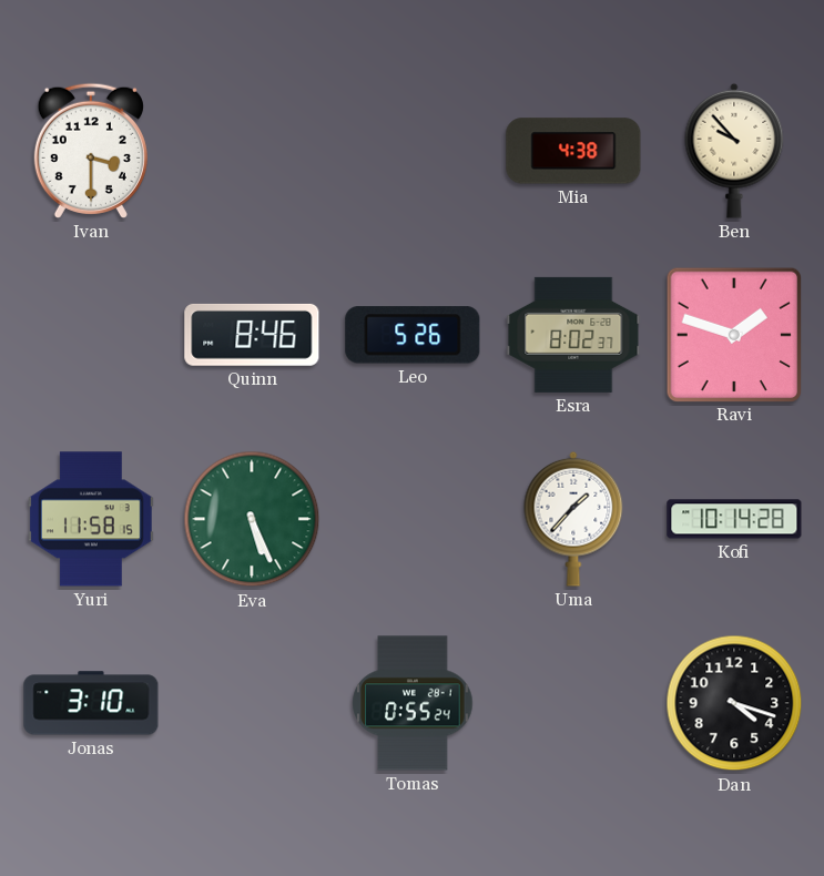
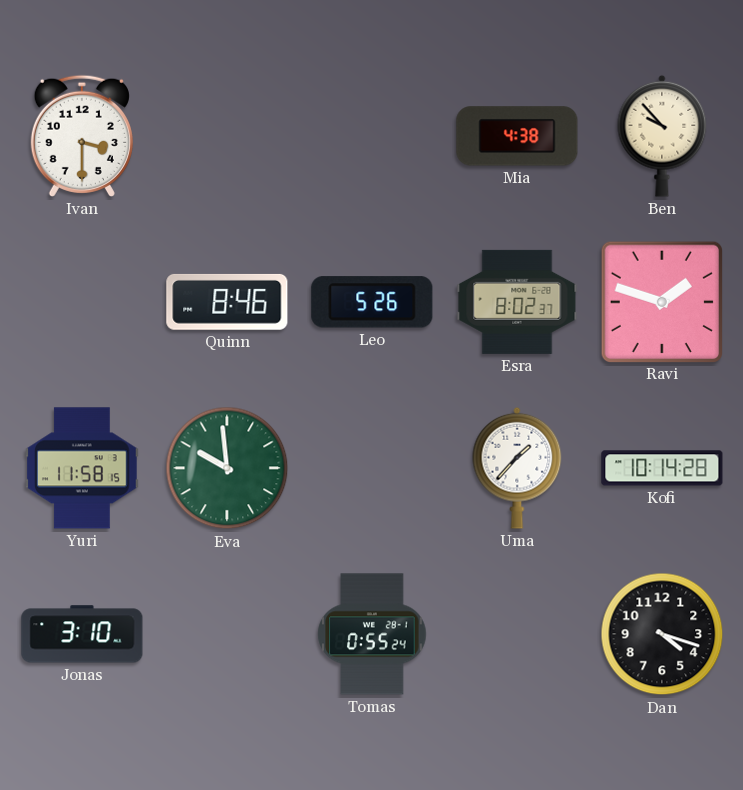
Eva: 5:26 -> 9:59
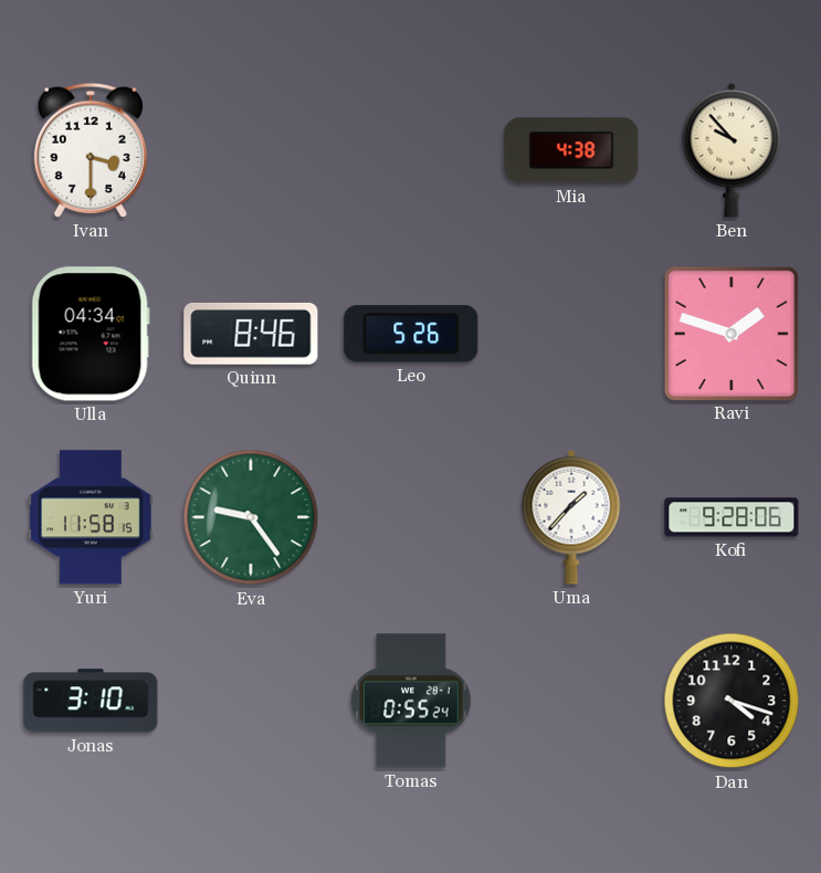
Ulla: none -> 04:34
Esra: 8:02 -> none
Eva: 9:59 -> 9:24
Kofi: 10:14 -> 9:28
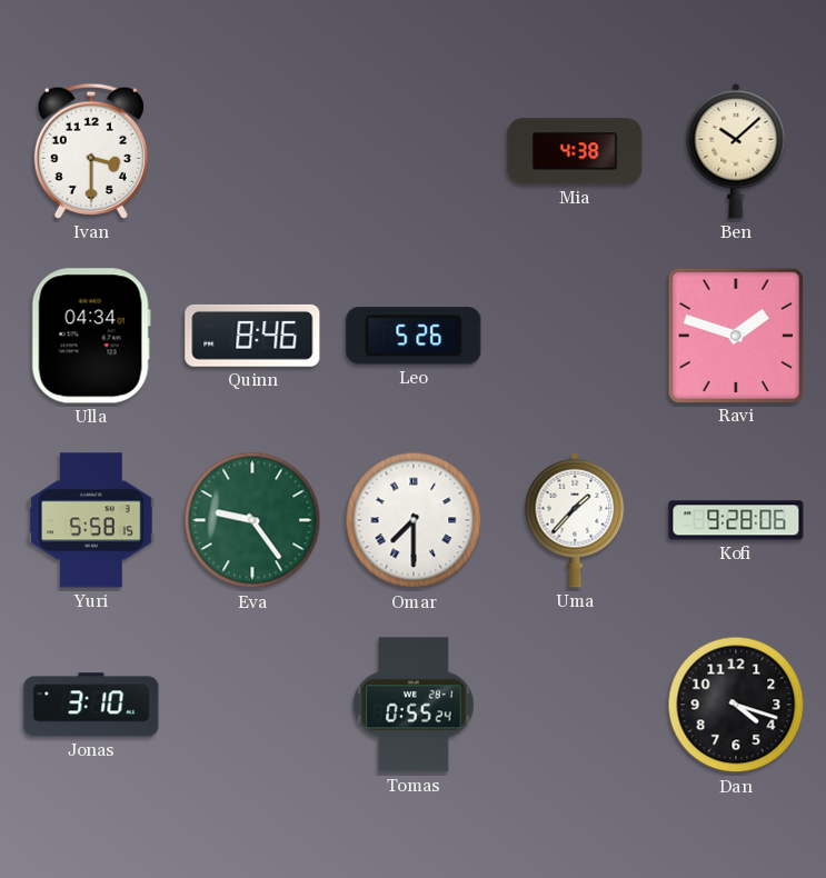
Ben: 9:53 -> 10:08
Yuri: 11:58 -> 5:58
Omar: none -> 7:30
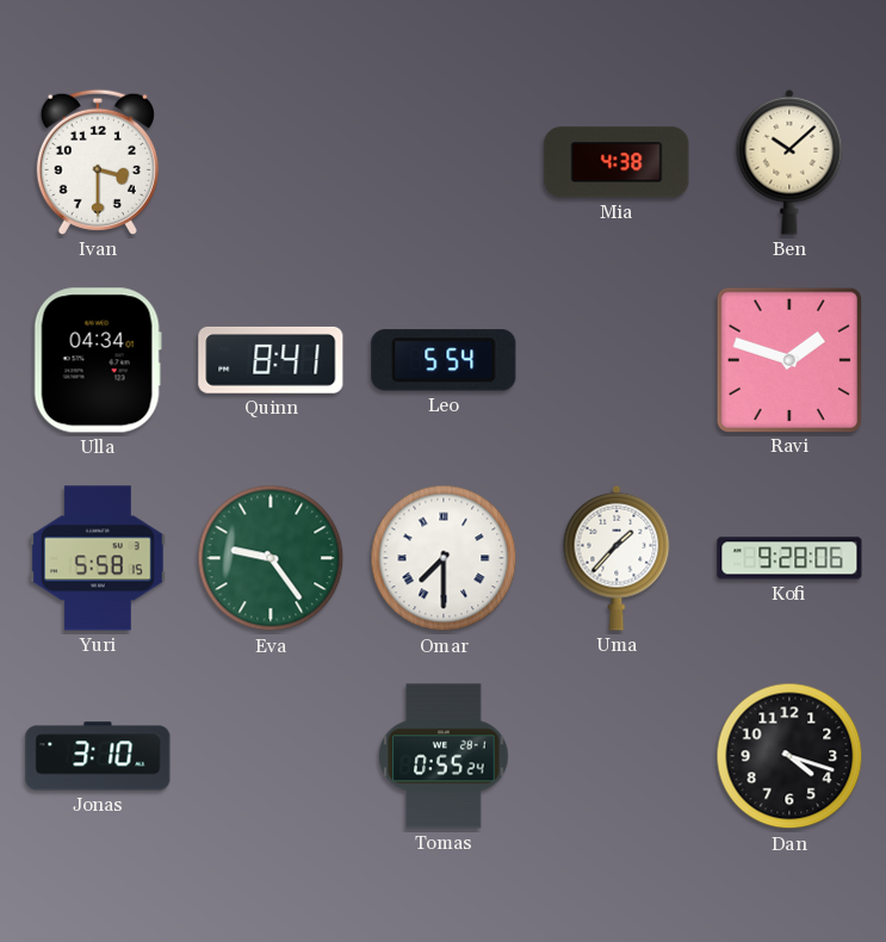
Quinn: 8:46 -> 8:41
Leo: 5:26 -> 5:54
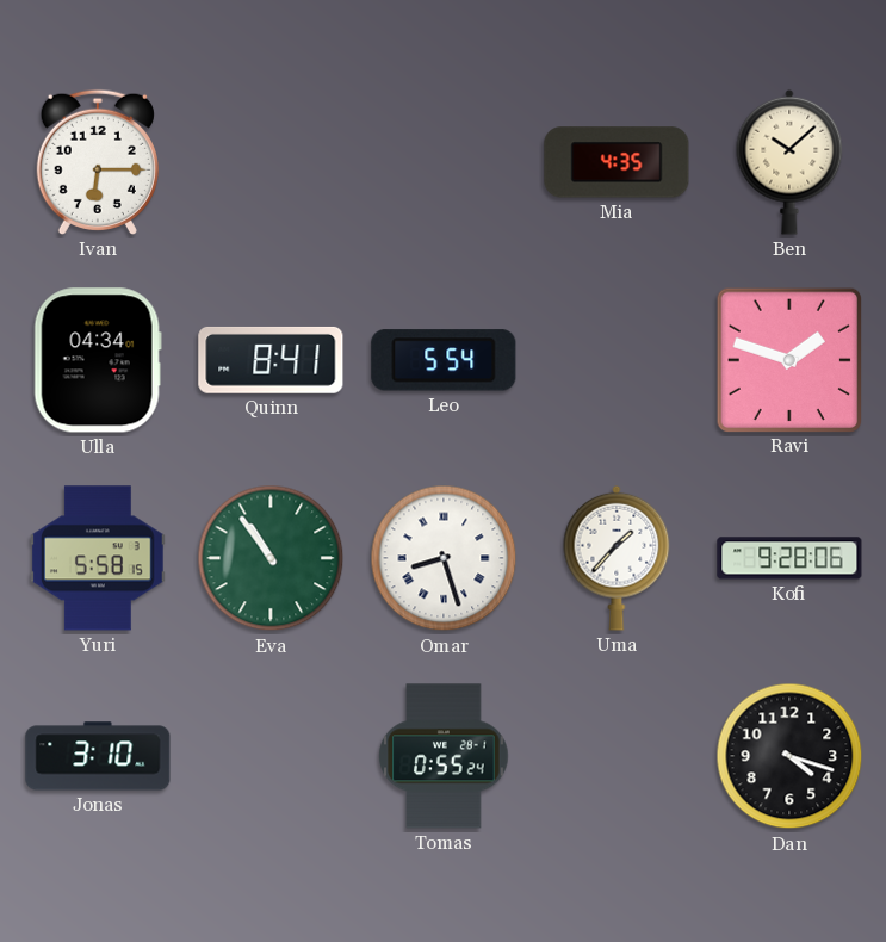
Ivan: 3:30 -> 6:15
Mia: 4:38 -> 4:35
Eva: 9:24 -> 10:54
Omar: 7:30 -> 8:27
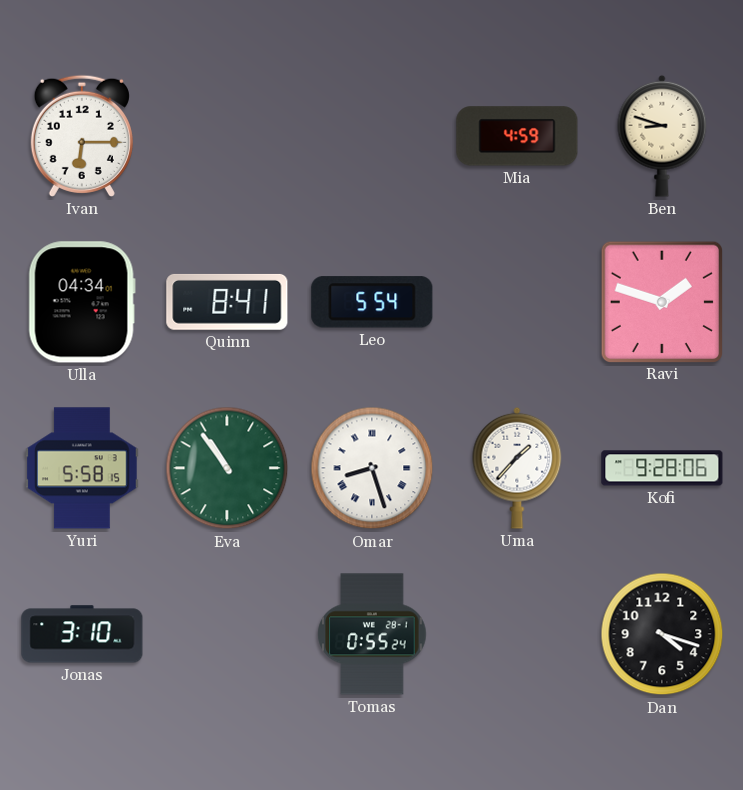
Mia: 4:35 -> 4:59
Ben: 10:08 -> 8:48
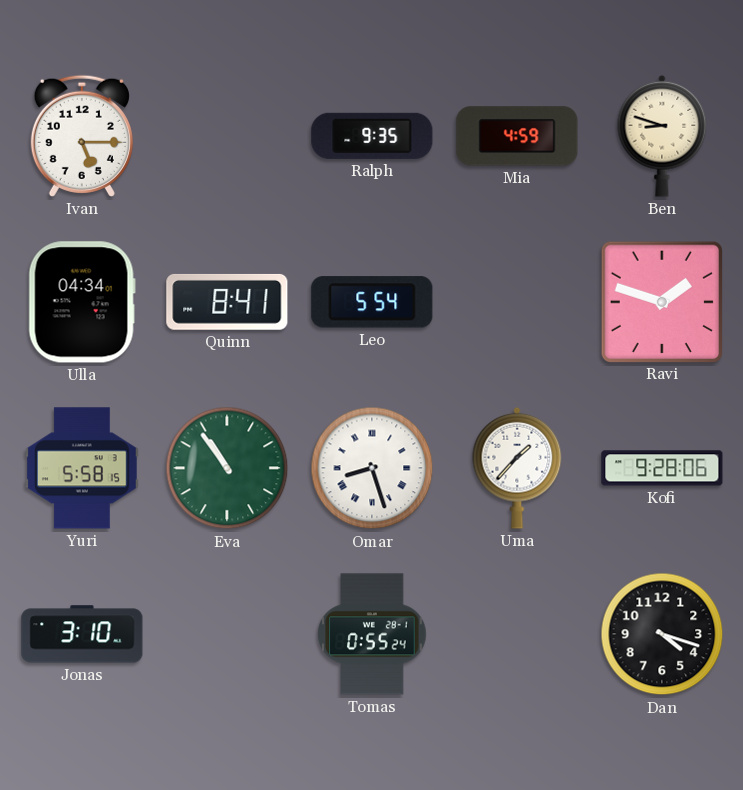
Ivan: 6:15 -> 5:15
Ralph: none -> 9:35
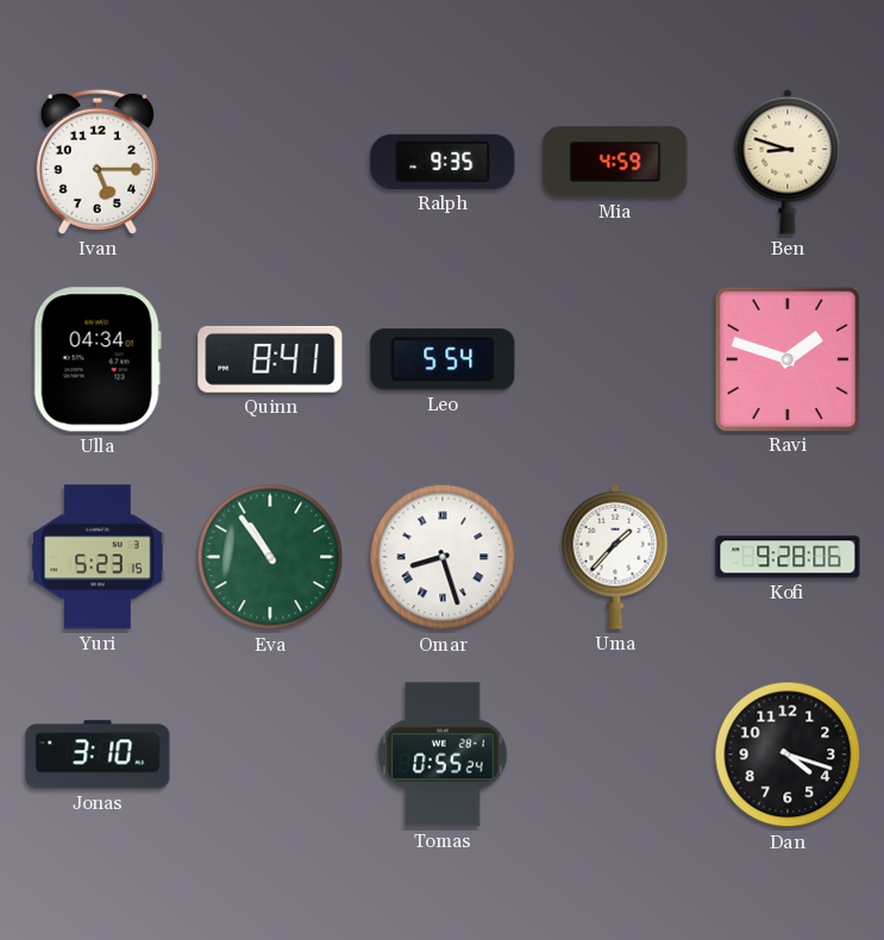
Yuri: 5:58 -> 5:23
